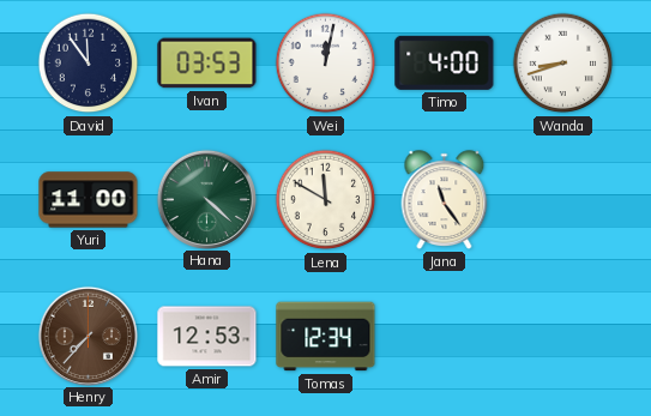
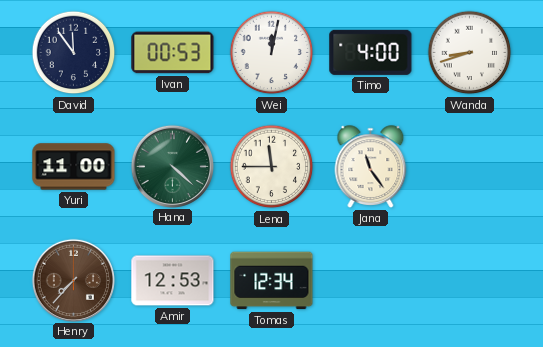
Ivan: 03:53 -> 00:53
Lena: 11:50 -> 11:45
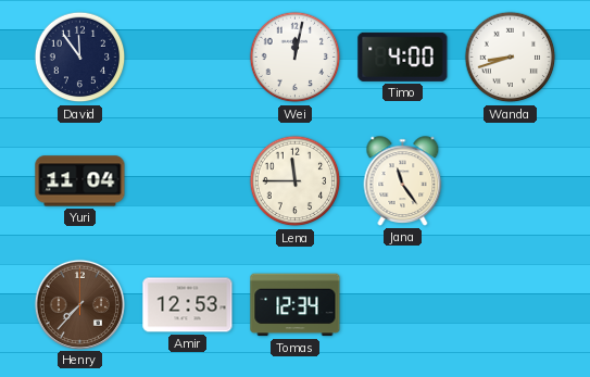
Ivan: 00:53 -> none
Yuri: 11:00 -> 11:04
Hana: 4:22 -> none
